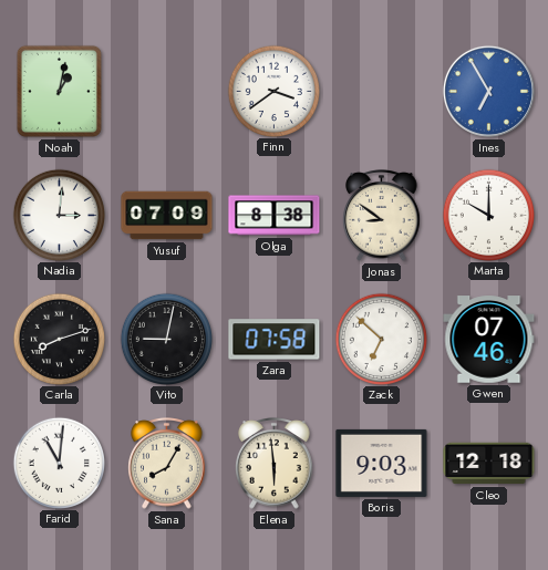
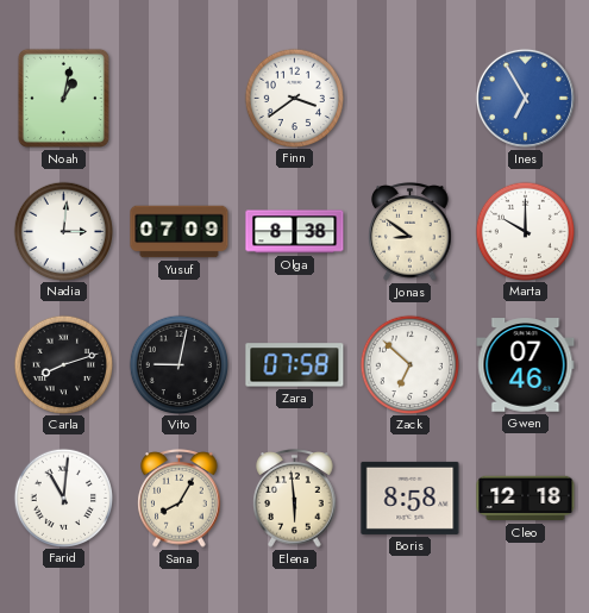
Boris: 9:03 -> 8:58
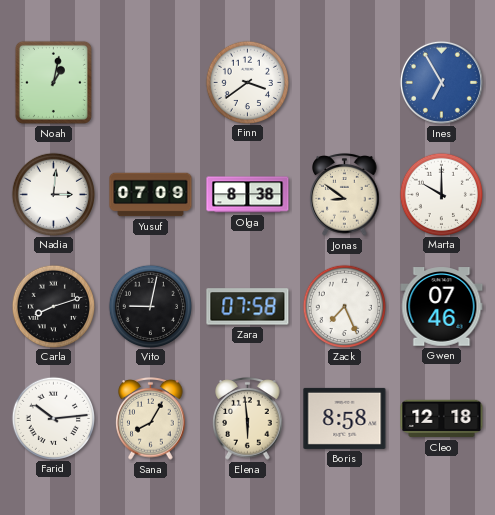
Zack: 6:52 -> 7:26
Farid: 11:01 -> 10:14
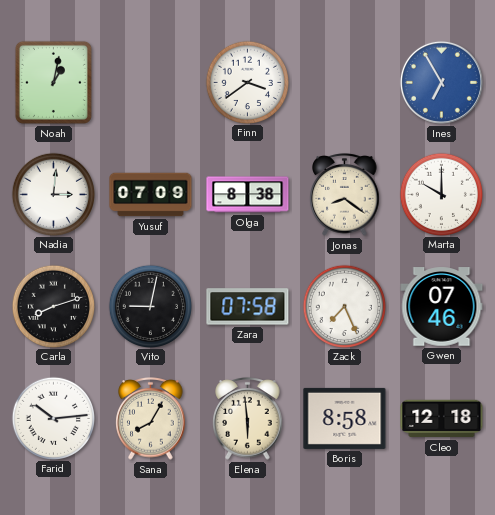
Jonas: 8:51 -> 8:21
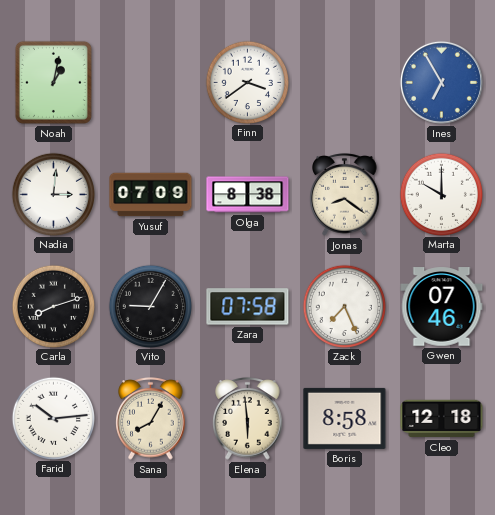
Vito: 9:02 -> 9:05
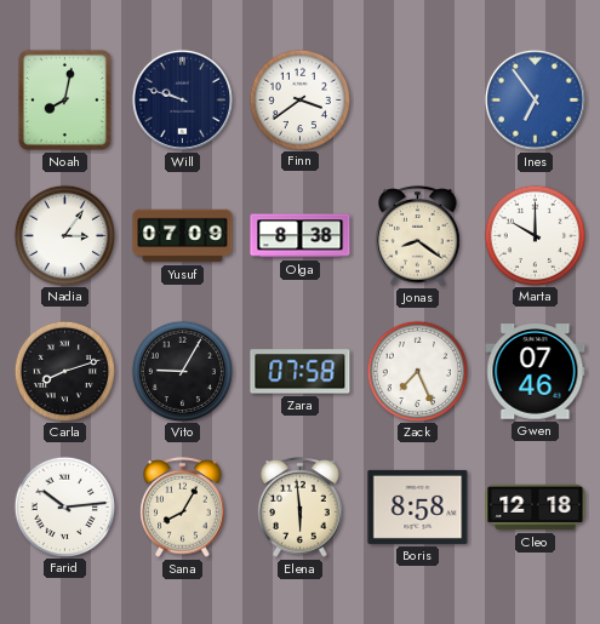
Noah: 1:02 -> 8:02
Will: none -> 9:48
Ines: 6:55 -> 6:54
Nadia: 3:01 -> 3:06
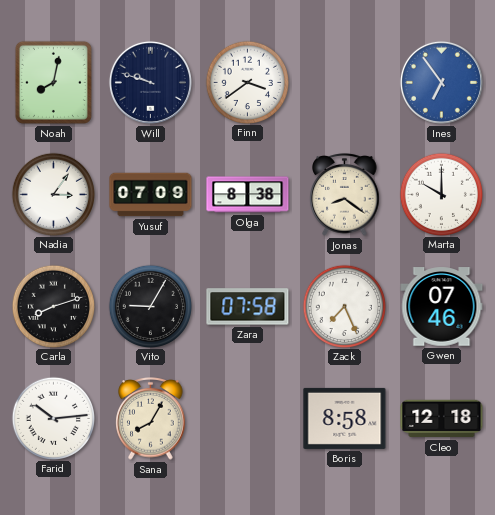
Elena: 5:59 -> none
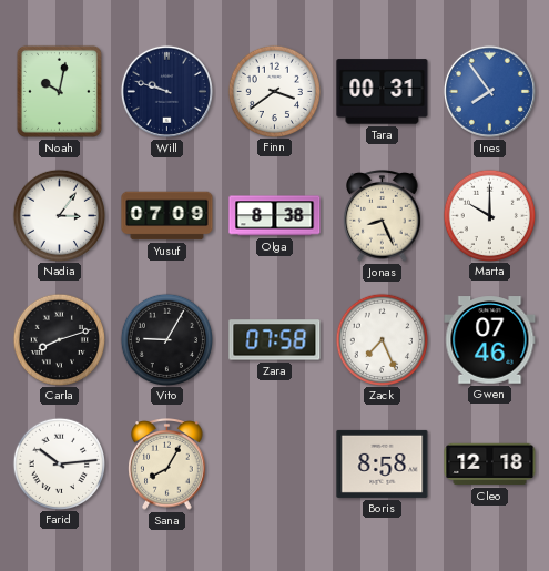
Noah: 8:02 -> 10:02
Tara: none -> 00:31
Ines: 6:54 -> 7:54
Jonas: 8:21 -> 8:26
